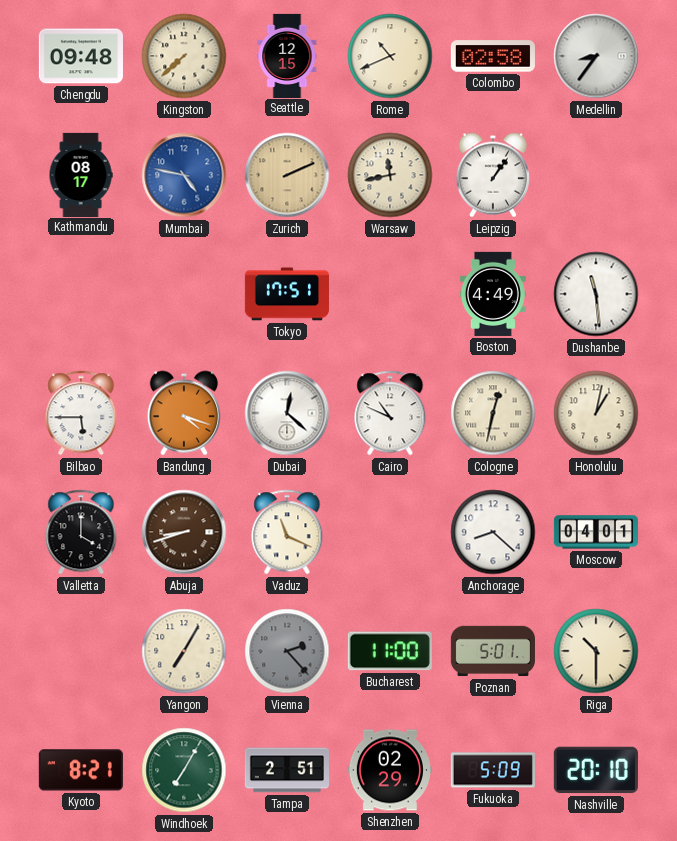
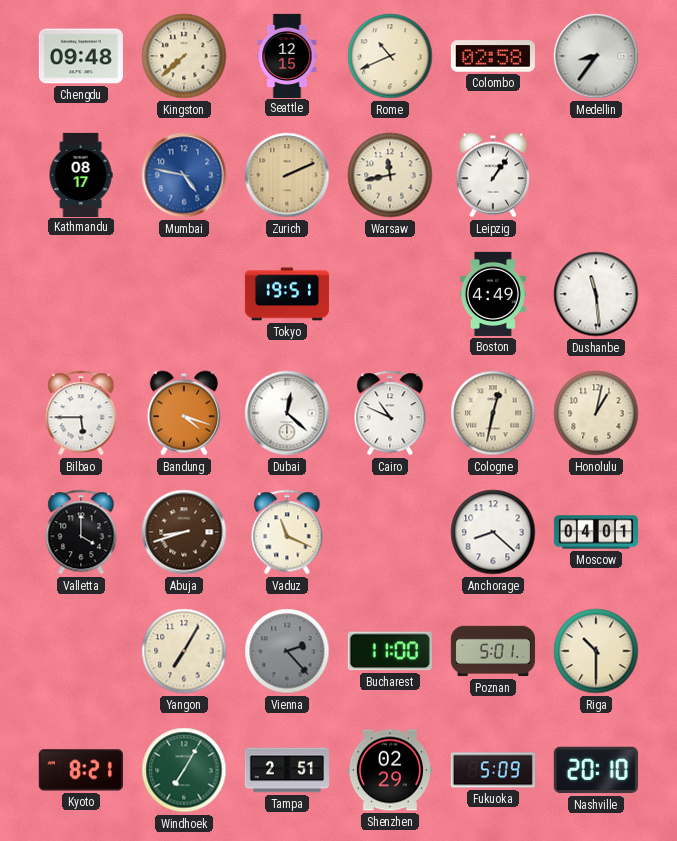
Tokyo: 17:51 -> 19:51
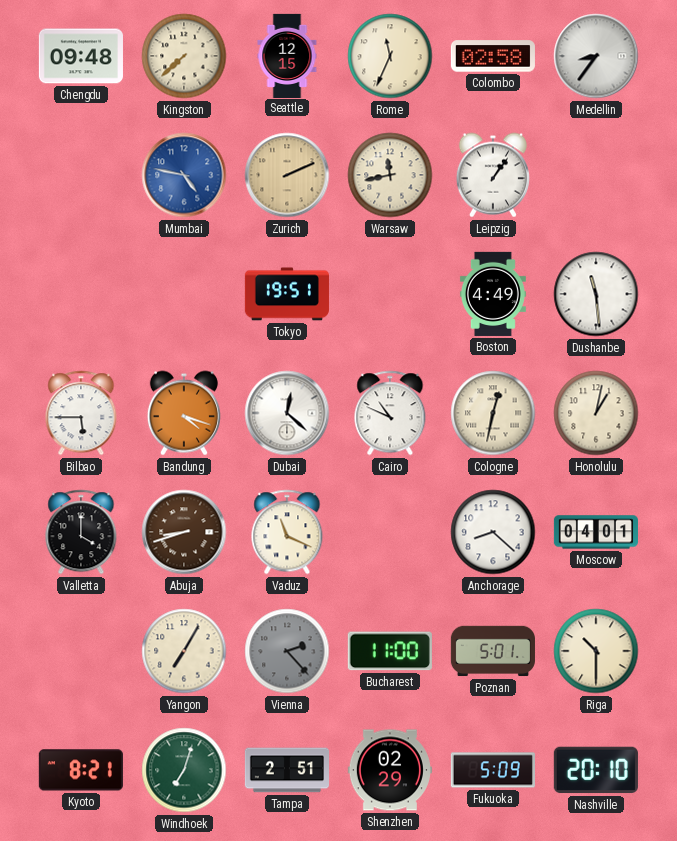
Rome: 10:41 -> 11:34
Kathmandu: 08:17 -> none
Windhoek: 7:05 -> 7:03
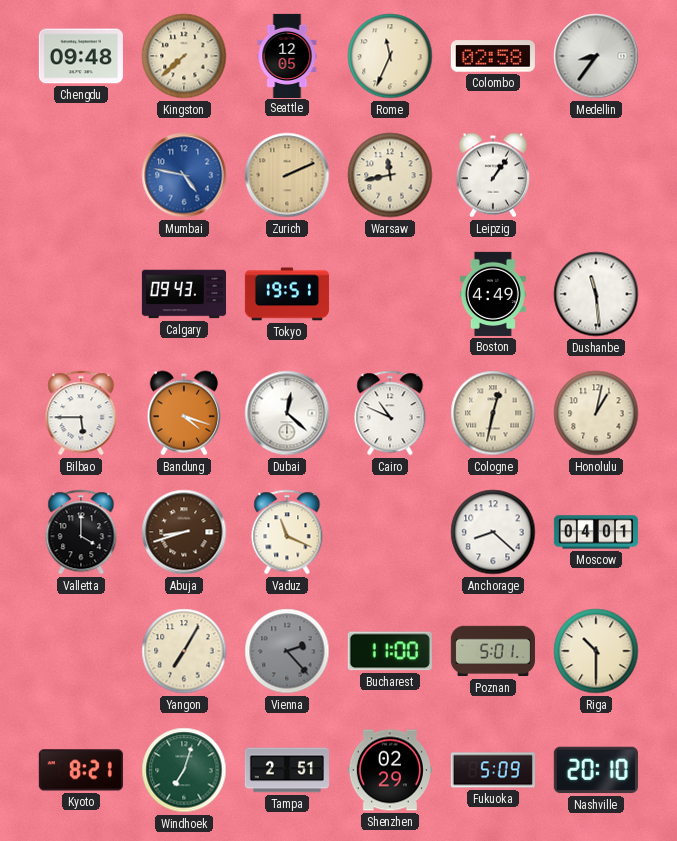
Seattle: 12:15 -> 12:05
Calgary: none -> 09:43
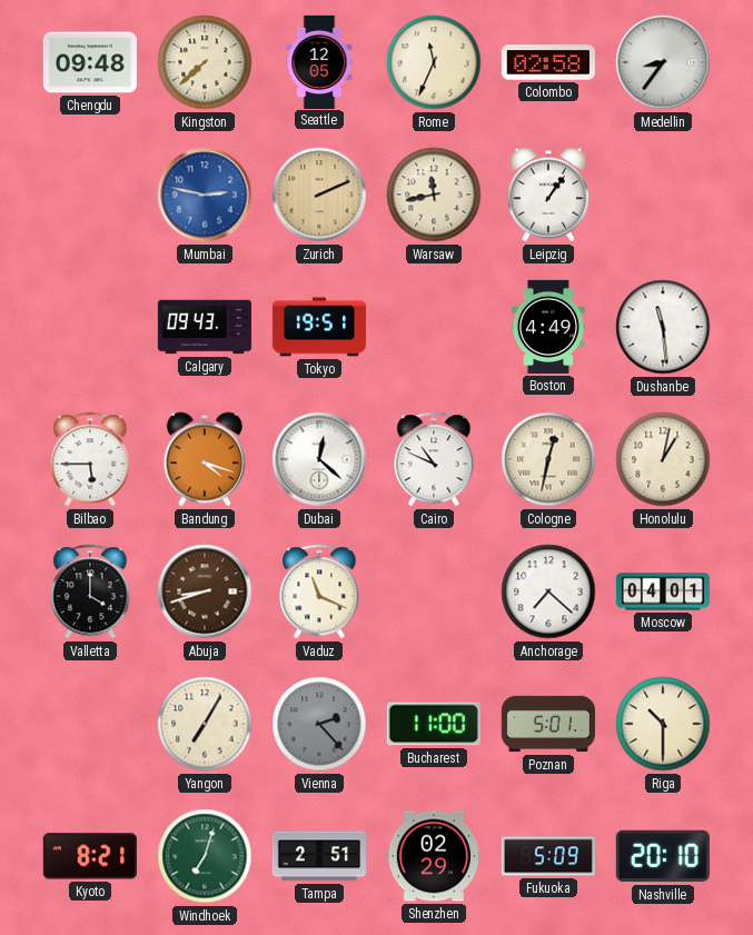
Mumbai: 4:47 -> 2:47
Anchorage: 8:22 -> 7:22
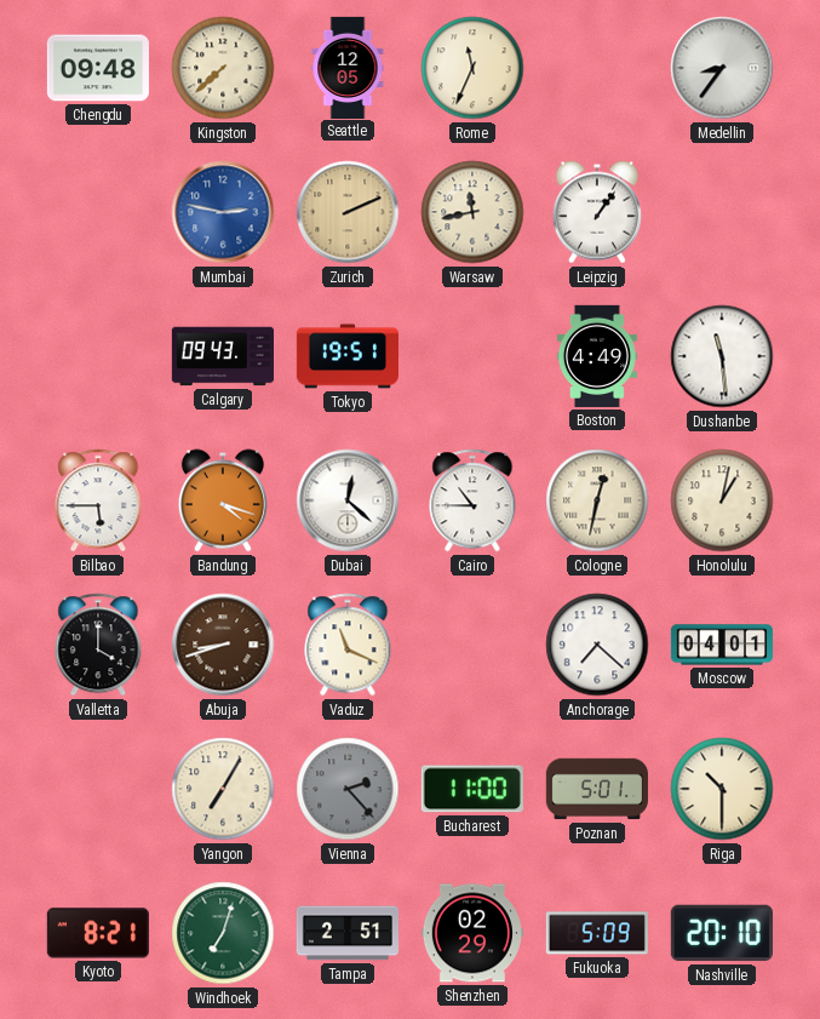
Colombo: 02:58 -> none
Cairo: 10:49 -> 10:45
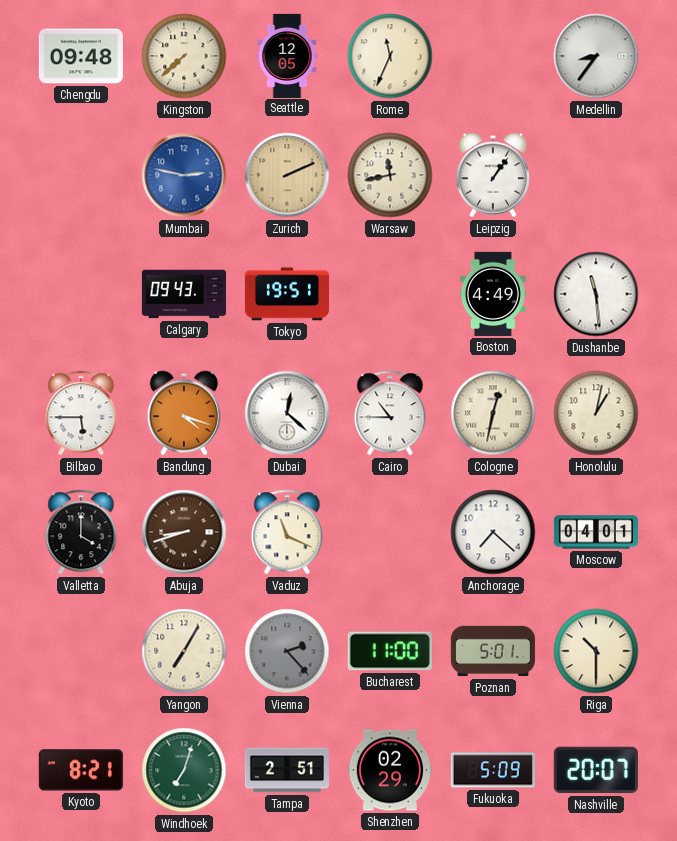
Nashville: 20:10 -> 20:07
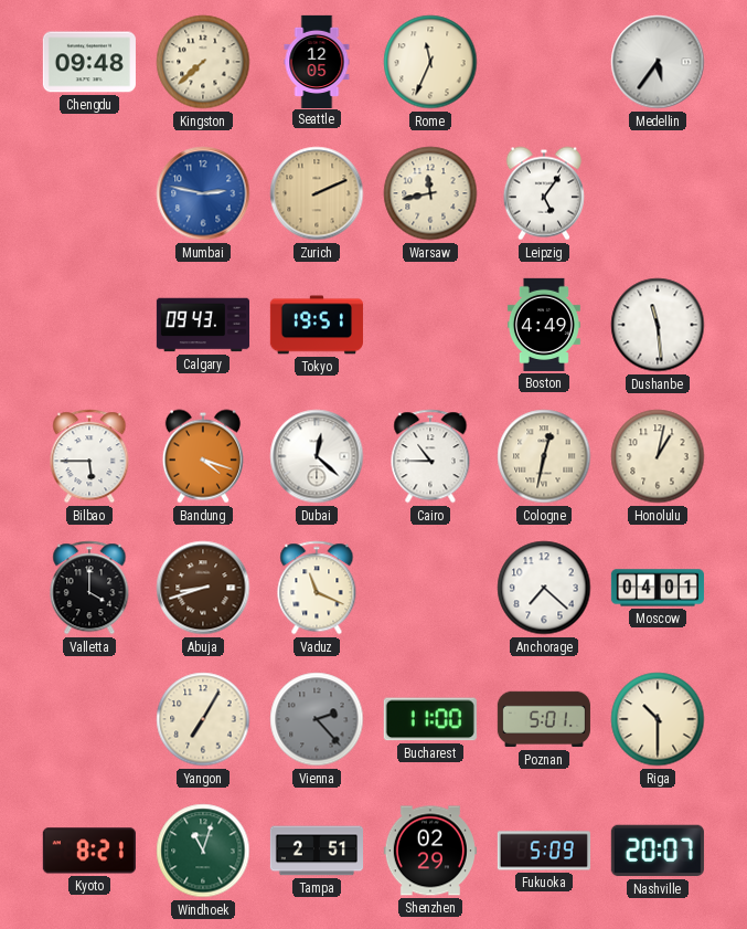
Medellin: 8:36 -> 5:36
Leipzig: 1:06 -> 5:06
Windhoek: 7:03 -> 11:03
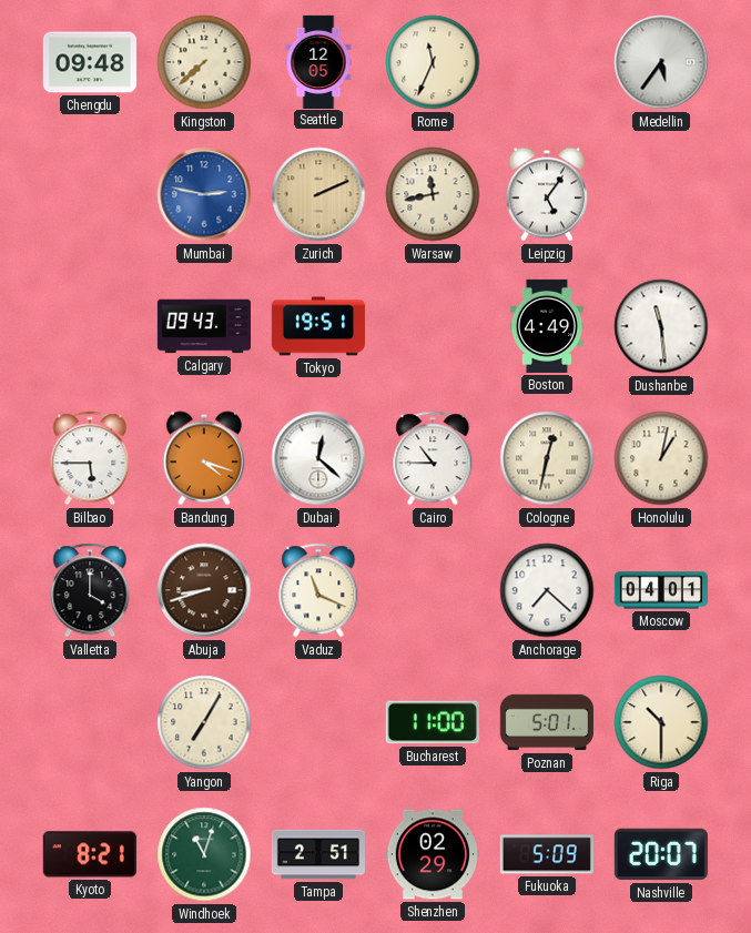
Vienna: 2:23 -> none
